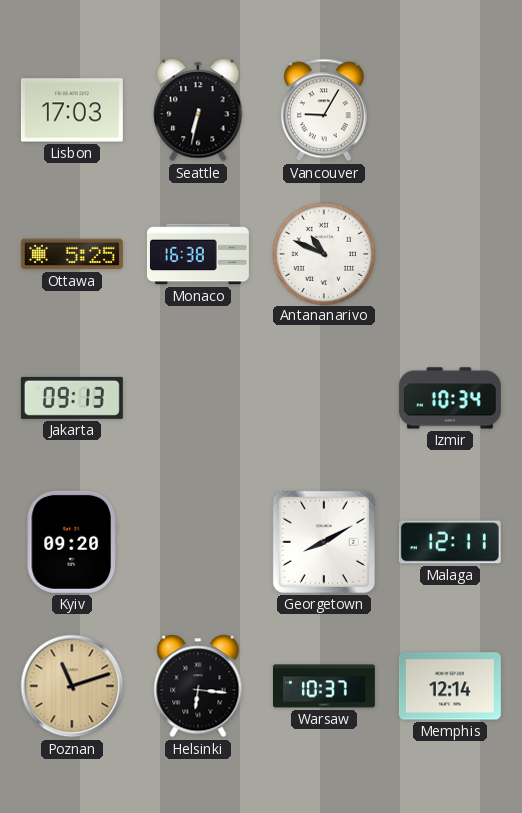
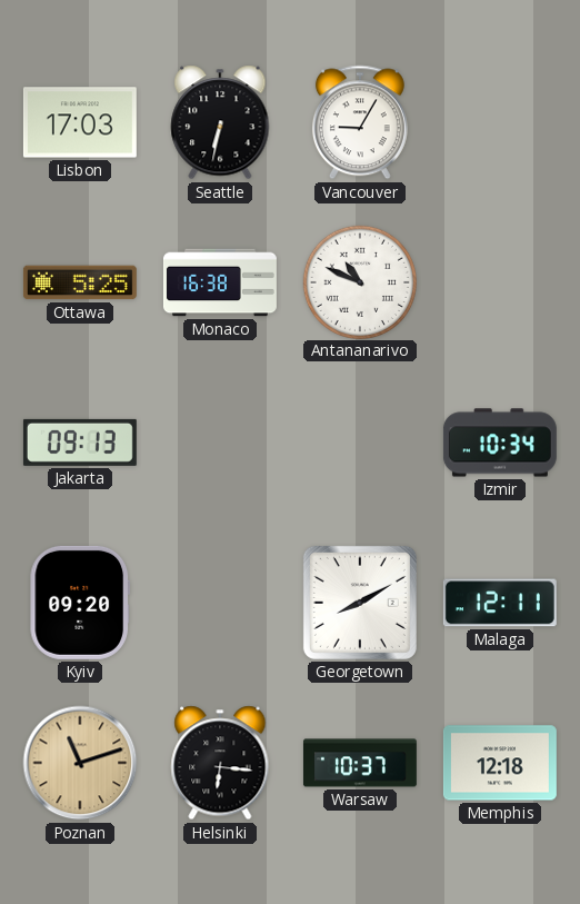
Memphis: 12:14 -> 12:18
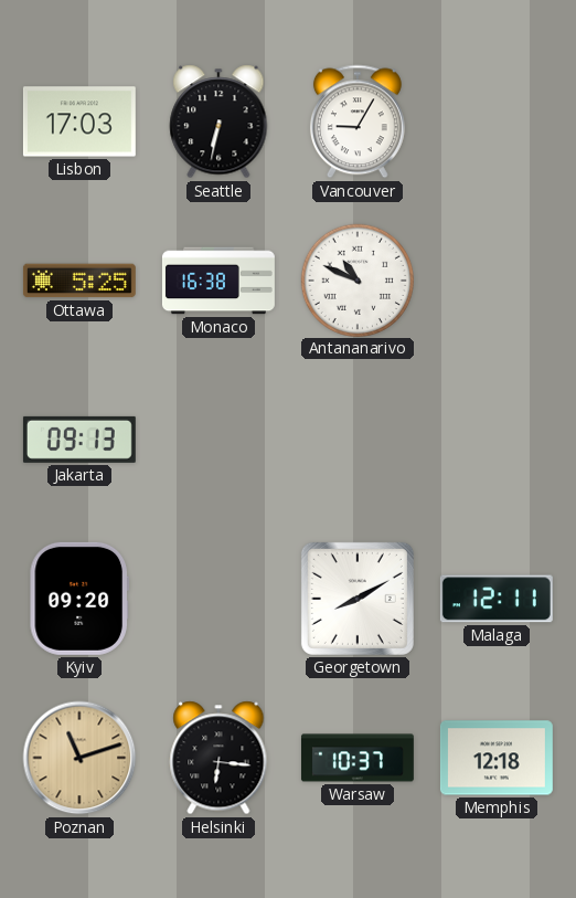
Izmir: 10:34 -> none
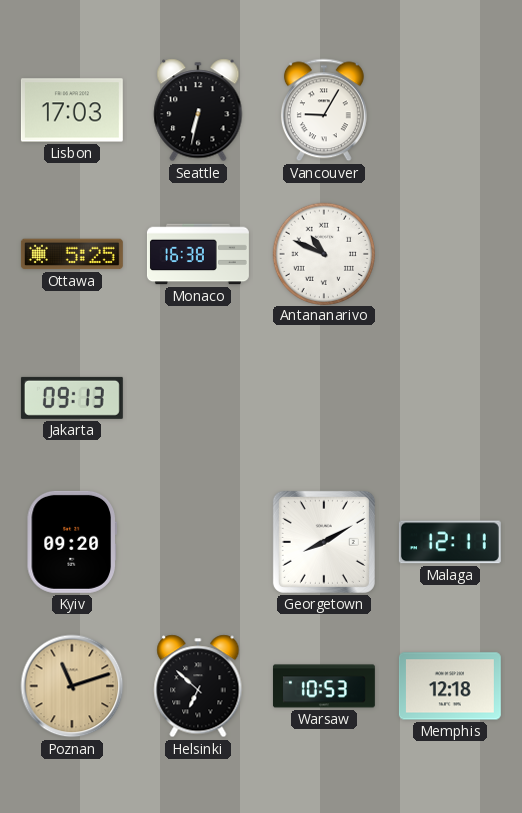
Helsinki: 6:16 -> 6:52
Warsaw: 10:37 -> 10:53
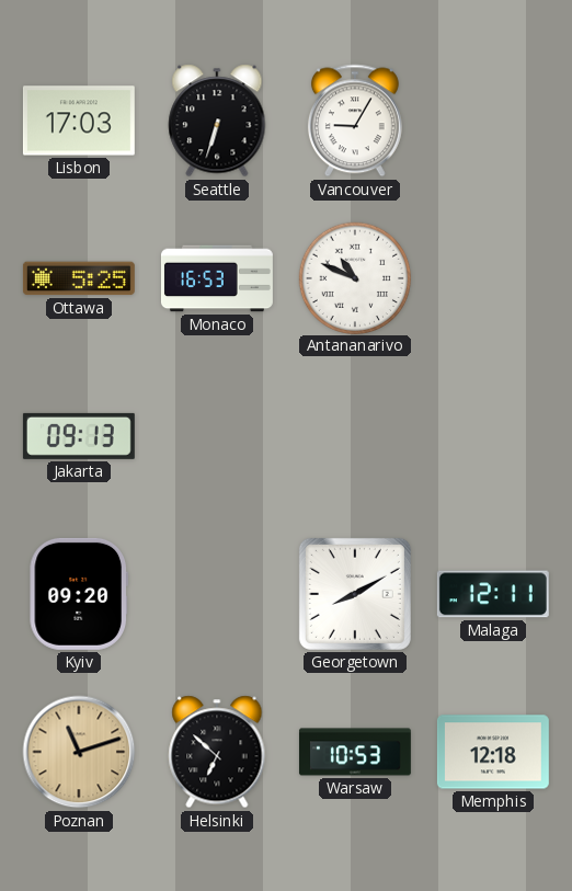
Seattle: 6:32 -> 6:33
Monaco: 16:38 -> 16:53
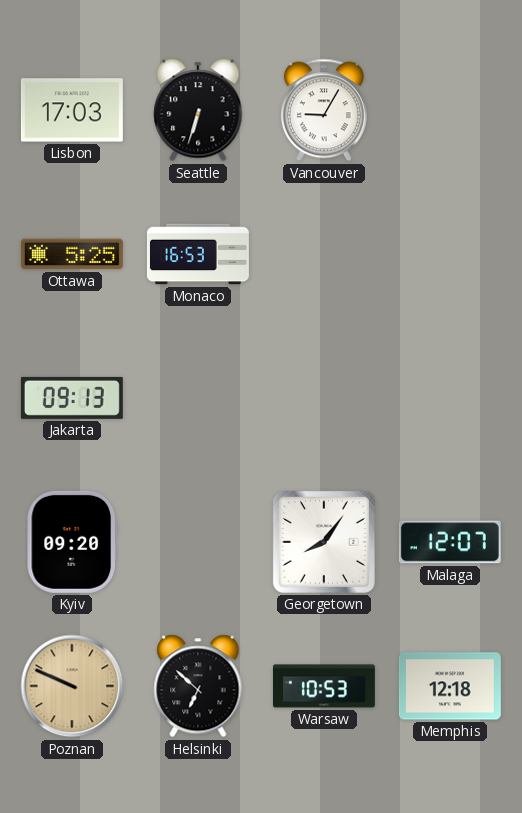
Antananarivo: 10:49 -> none
Georgetown: 8:10 -> 8:06
Malaga: 12:11 -> 12:07
Poznan: 11:12 -> 9:49
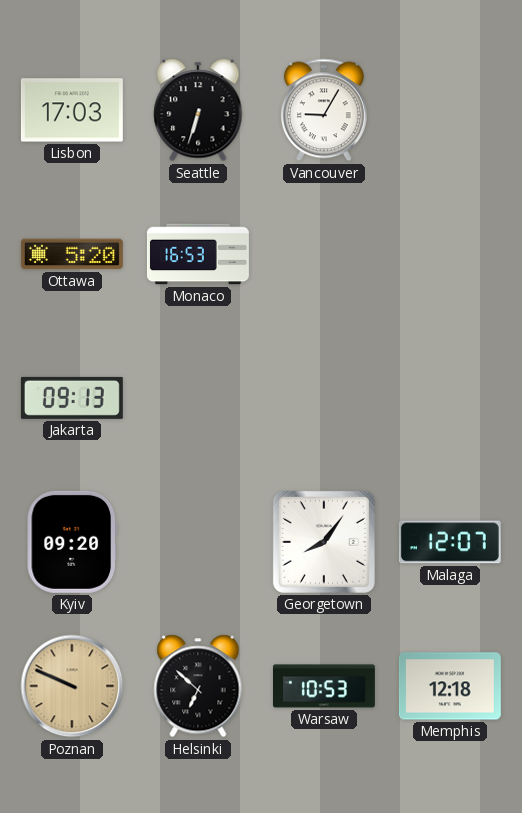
Ottawa: 5:25 -> 5:20
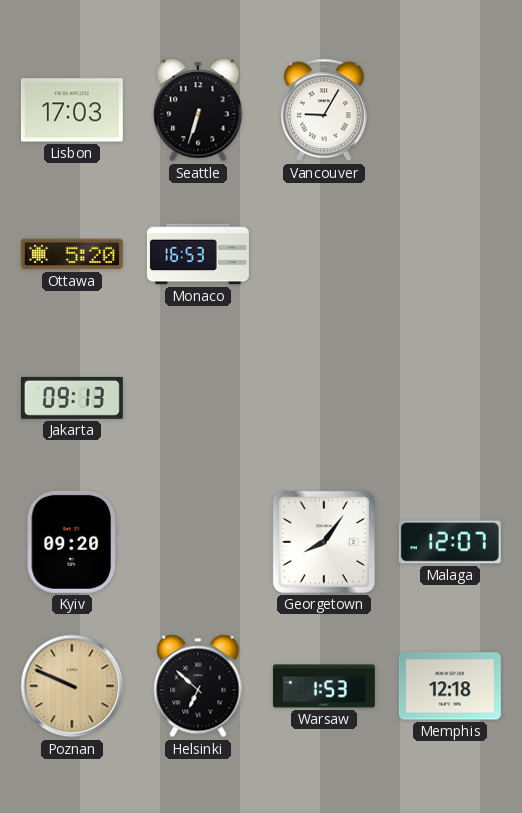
Warsaw: 10:53 -> 1:53
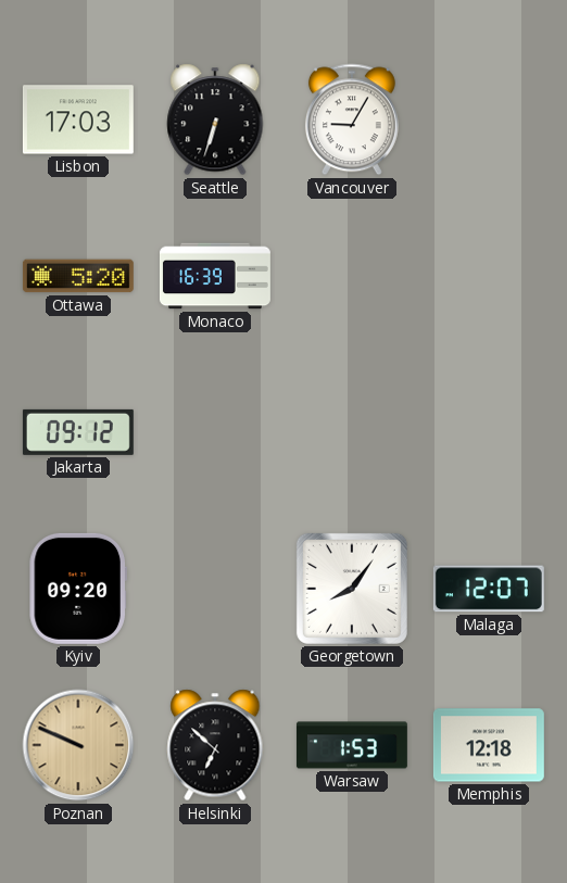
Monaco: 16:53 -> 16:39
Jakarta: 09:13 -> 09:12
